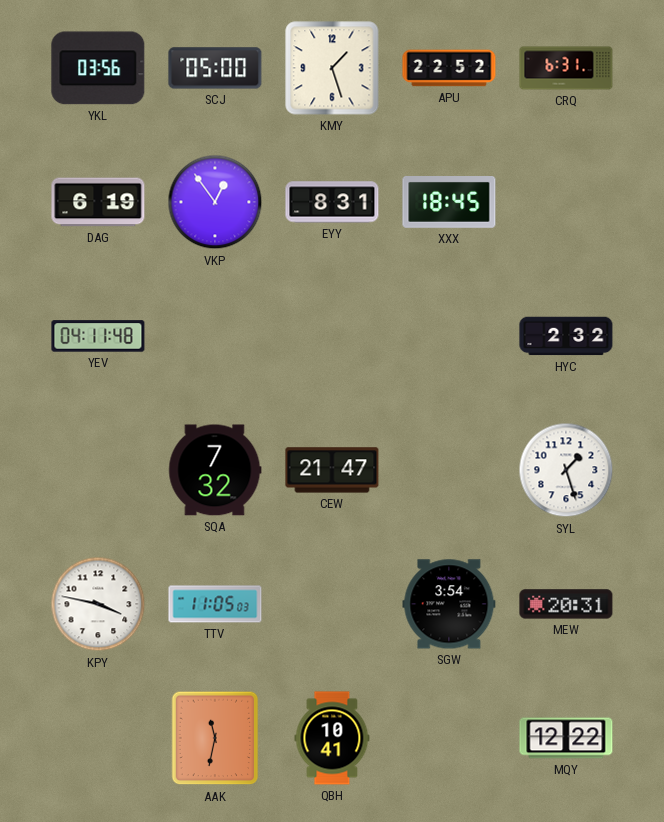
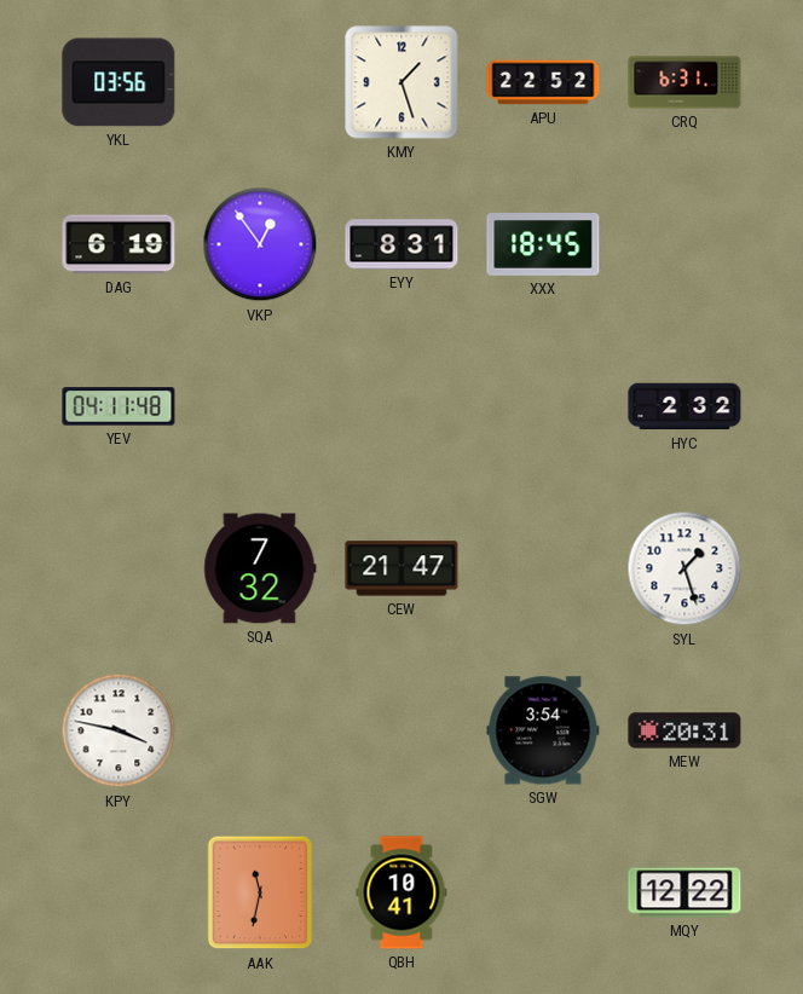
SCJ: 05:00 -> none
TTV: 11:05 -> none
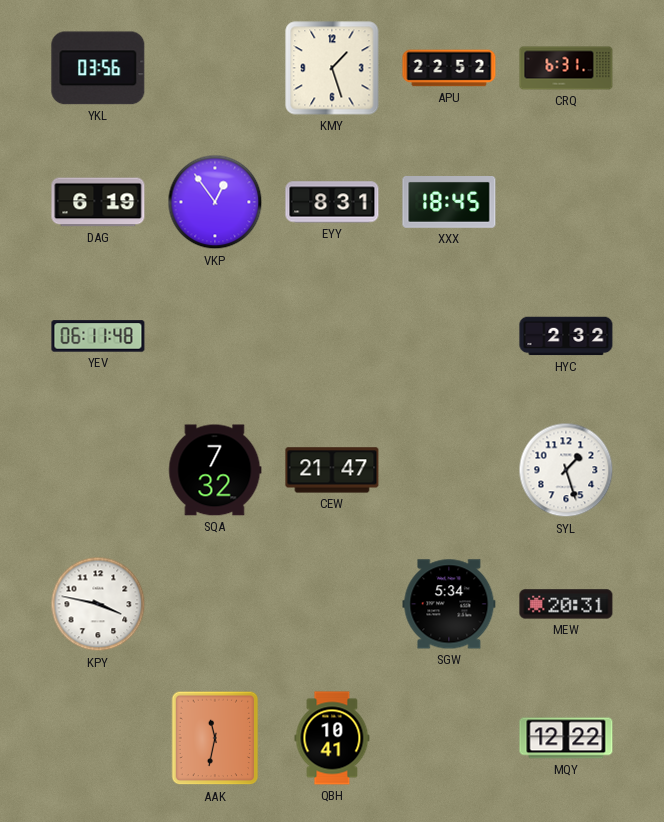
YEV: 04:11 -> 06:11
SGW: 3:54 -> 5:34
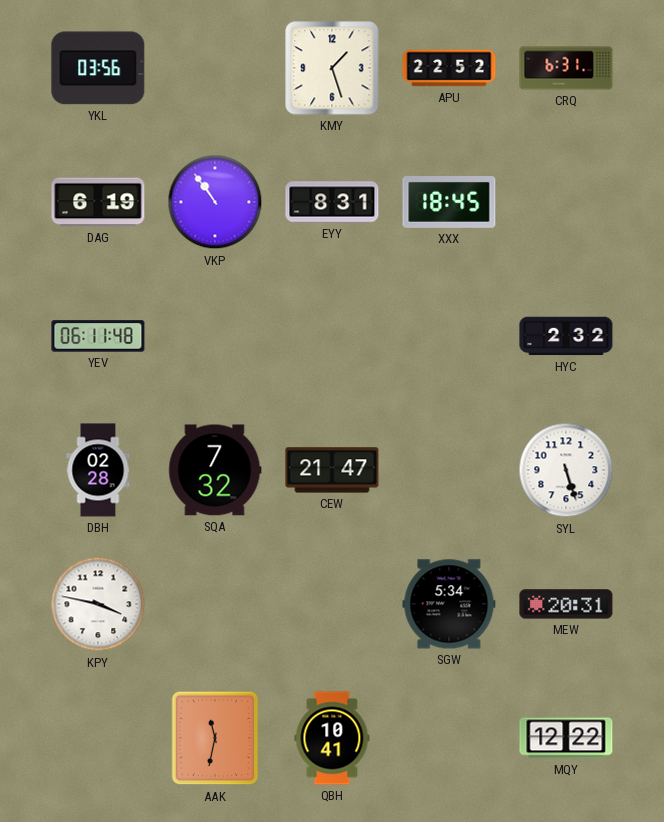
VKP: 12:54 -> 10:54
DBH: none -> 02:28
SYL: 1:27 -> 5:27
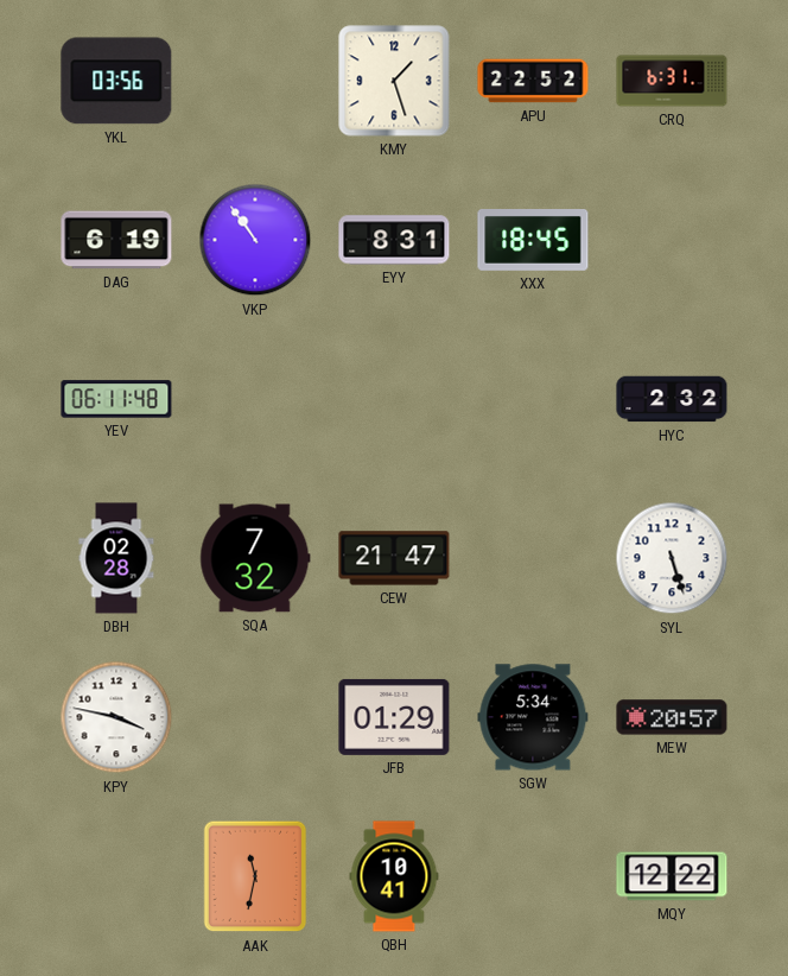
JFB: none -> 01:29
MEW: 20:31 -> 20:57
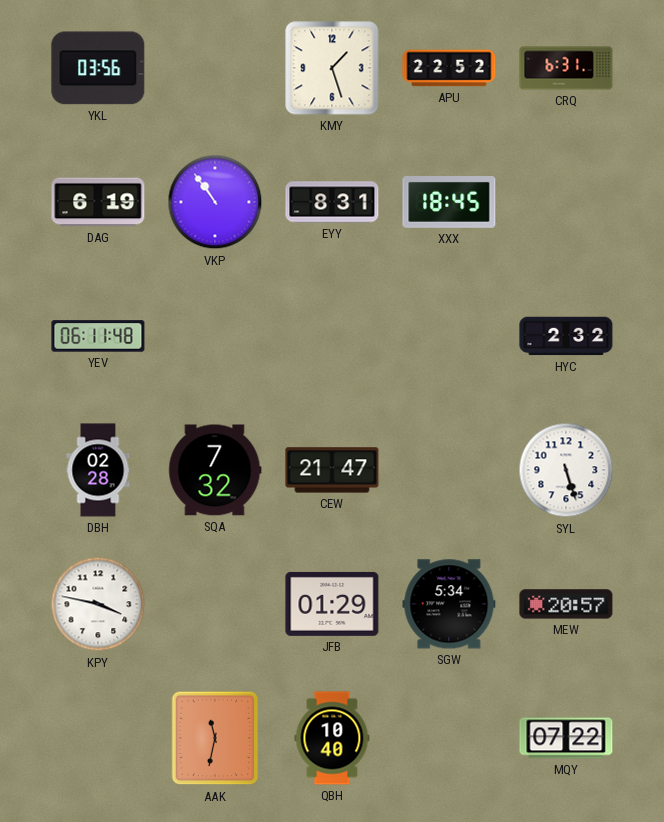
QBH: 10:41 -> 10:40
MQY: 12:22 -> 07:22
